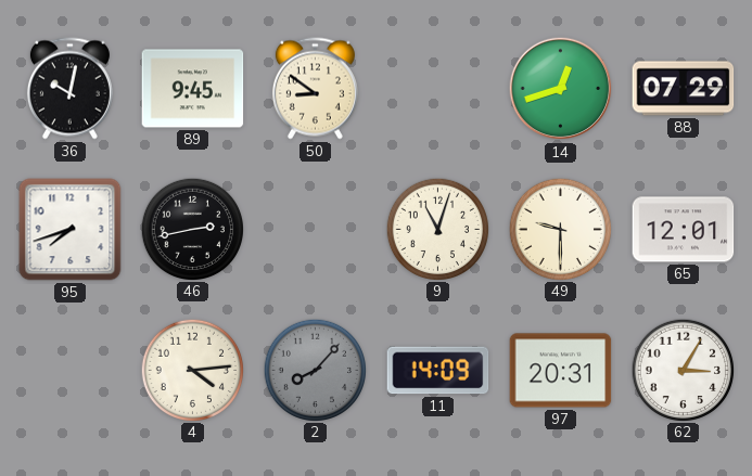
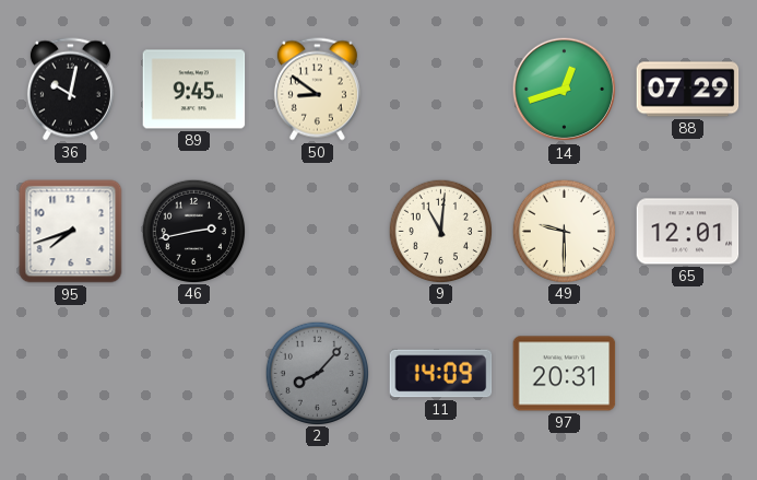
9: 11:03 -> 11:01
4: 4:14 -> none
62: 3:05 -> none
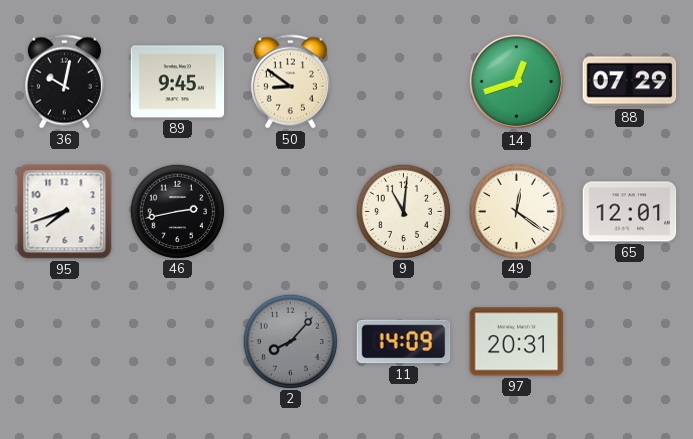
49: 9:30 -> 12:21
